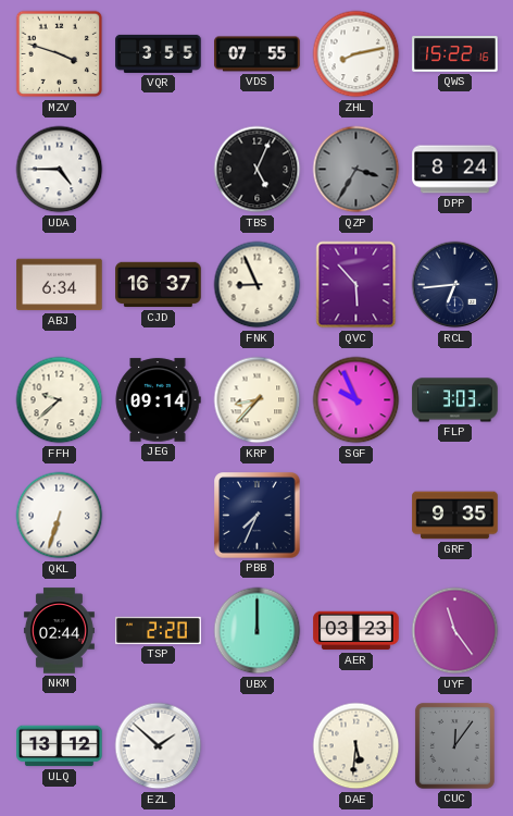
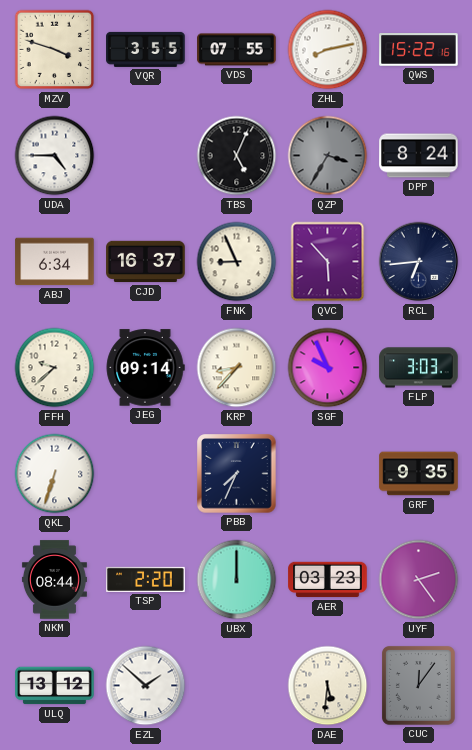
NKM: 02:44 -> 08:44
UYF: 11:24 -> 2:24
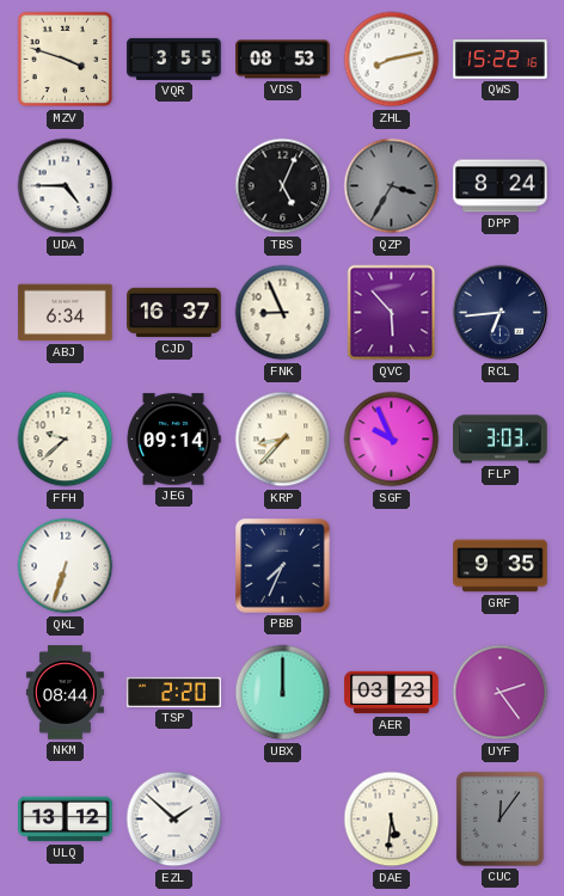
VDS: 07:55 -> 08:53
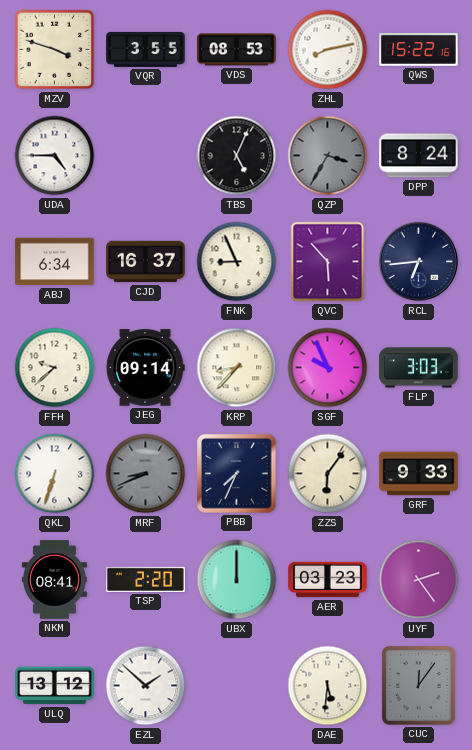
MRF: none -> 8:41
ZZS: none -> 6:06
GRF: 9:35 -> 9:33
NKM: 08:44 -> 08:41
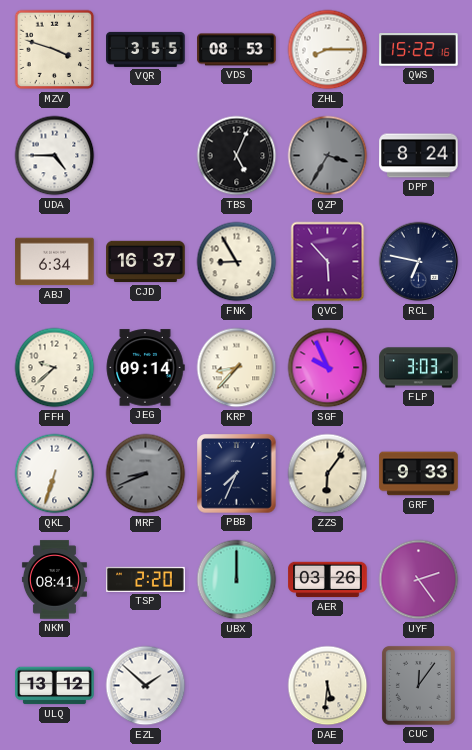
ZHL: 8:13 -> 8:15
FNK: 8:56 -> 8:55
RCL: 6:44 -> 6:47
AER: 03:23 -> 03:26
